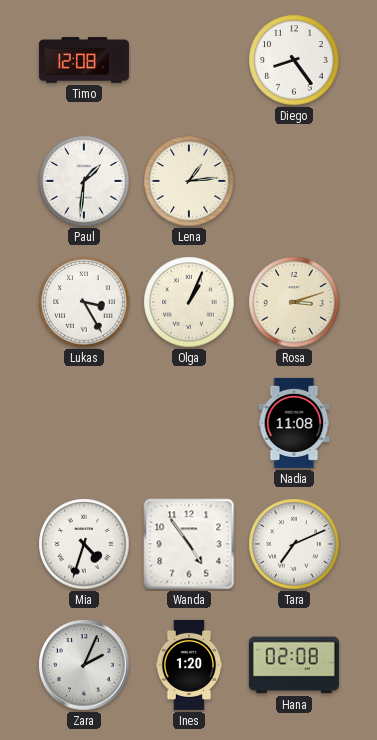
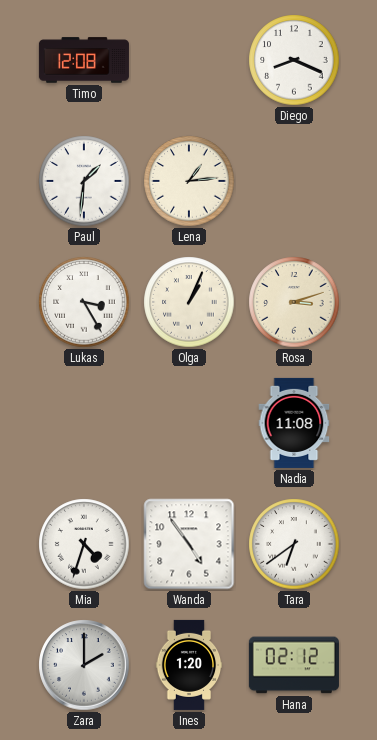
Diego: 8:24 -> 8:19
Tara: 7:11 -> 6:39
Zara: 2:04 -> 2:00
Hana: 02:08 -> 02:12
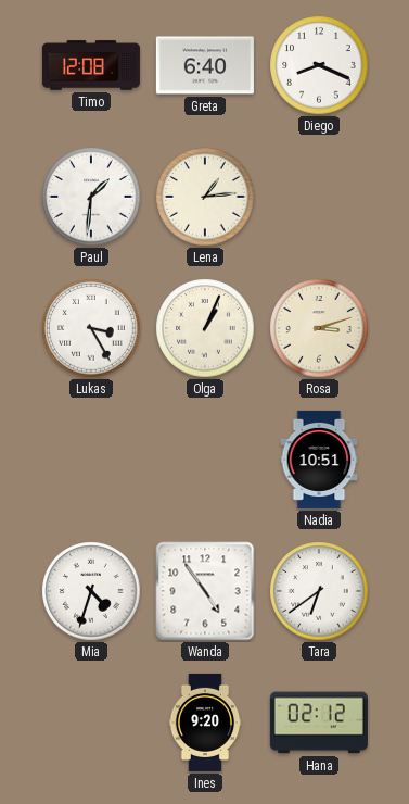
Greta: none -> 6:40
Nadia: 11:08 -> 10:51
Zara: 2:00 -> none
Ines: 1:20 -> 9:20
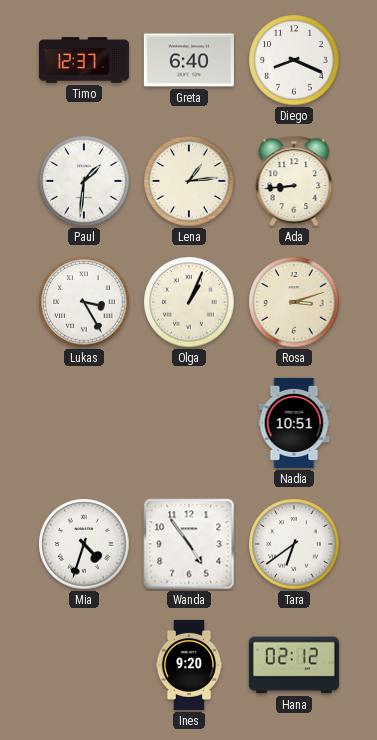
Timo: 12:08 -> 12:37
Ada: none -> 8:44
